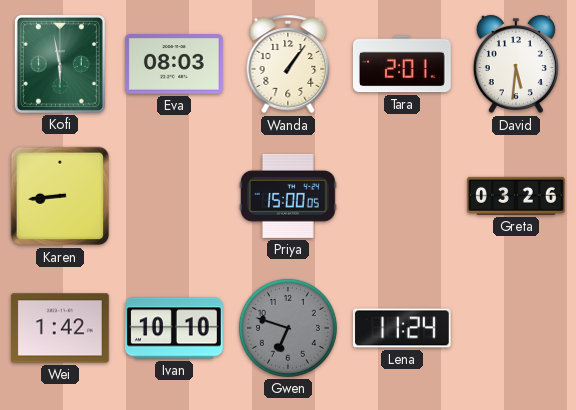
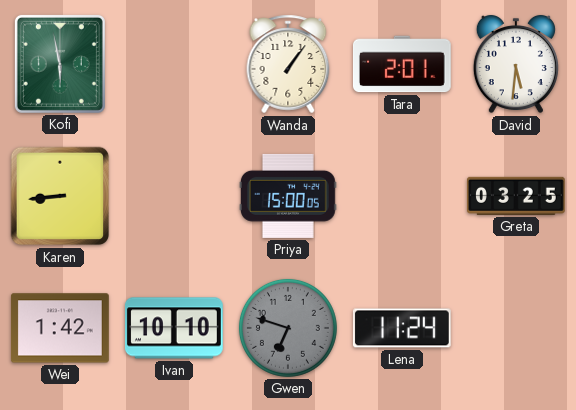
Eva: 08:03 -> none
Greta: 03:26 -> 03:25
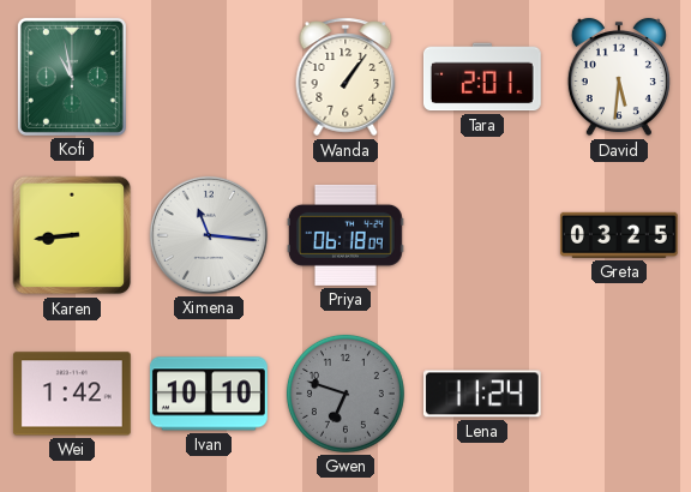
Kofi: 5:58 -> 10:58
Ximena: none -> 11:16
Priya: 15:00 -> 06:18
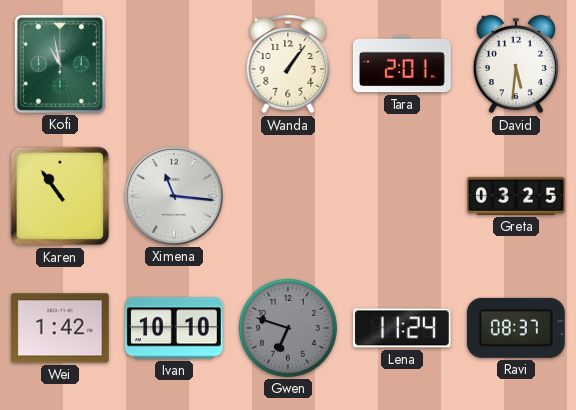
Karen: 8:44 -> 10:54
Priya: 06:18 -> none
Ravi: none -> 08:37
